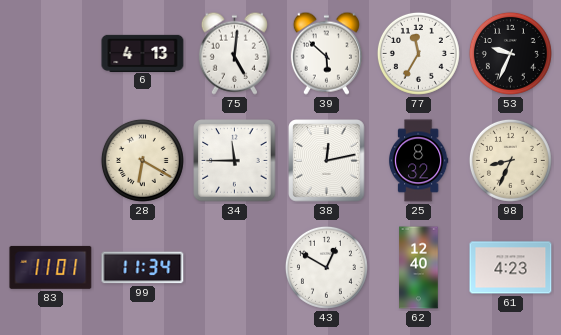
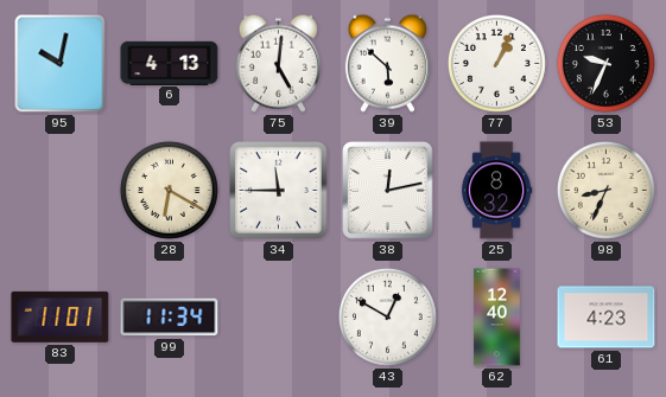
95: none -> 10:02
77: 11:35 -> 1:04
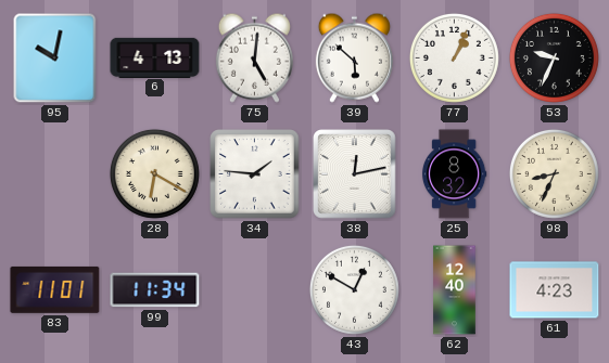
34: 11:45 -> 1:46
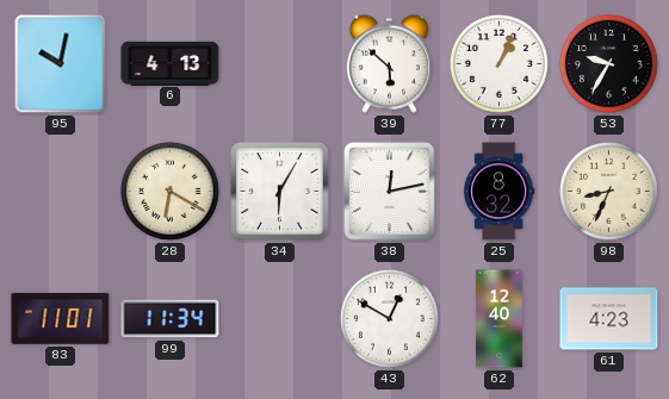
75: 5:01 -> none
53: 9:34 -> 9:35
34: 1:46 -> 6:05
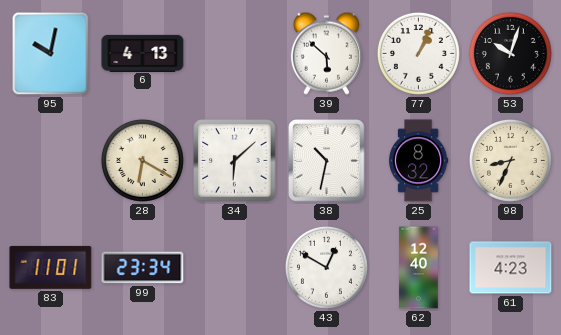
53: 9:35 -> 10:03
34: 6:05 -> 6:08
38: 12:13 -> 10:32
99: 11:34 -> 23:34
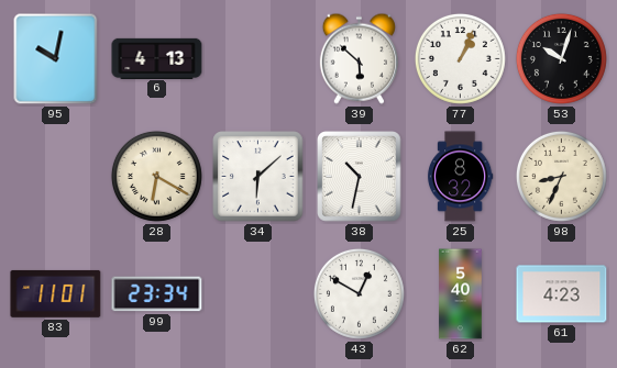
62: 12:40 -> 5:40
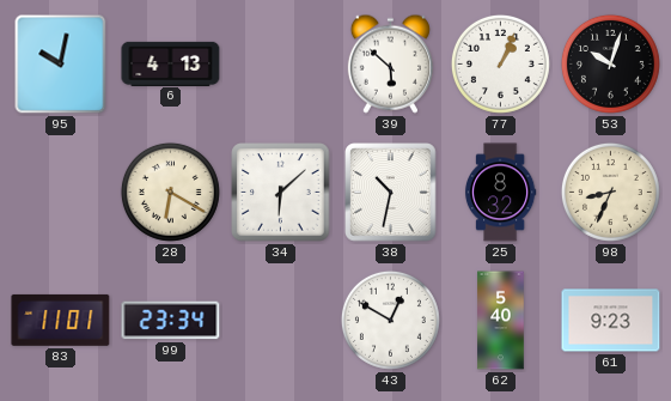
61: 4:23 -> 9:23
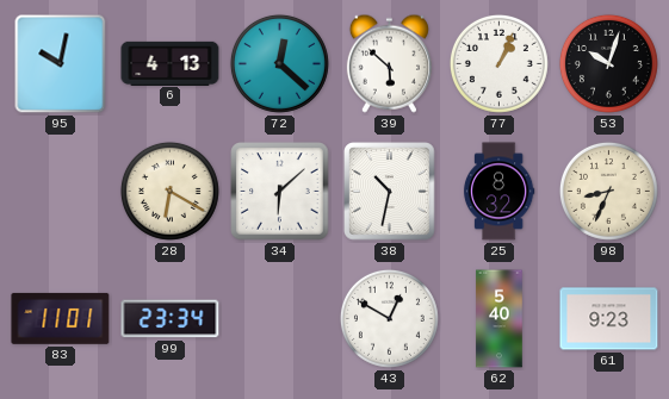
72: none -> 12:22
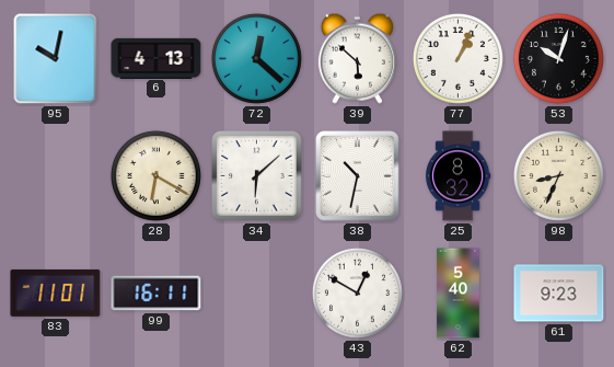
99: 23:34 -> 16:11
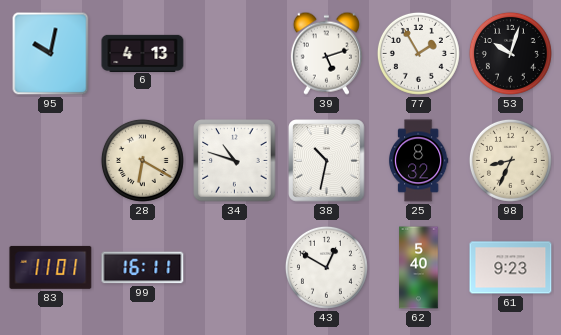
72: 12:22 -> none
39: 5:52 -> 5:12
77: 1:04 -> 1:55
34: 6:08 -> 10:48
